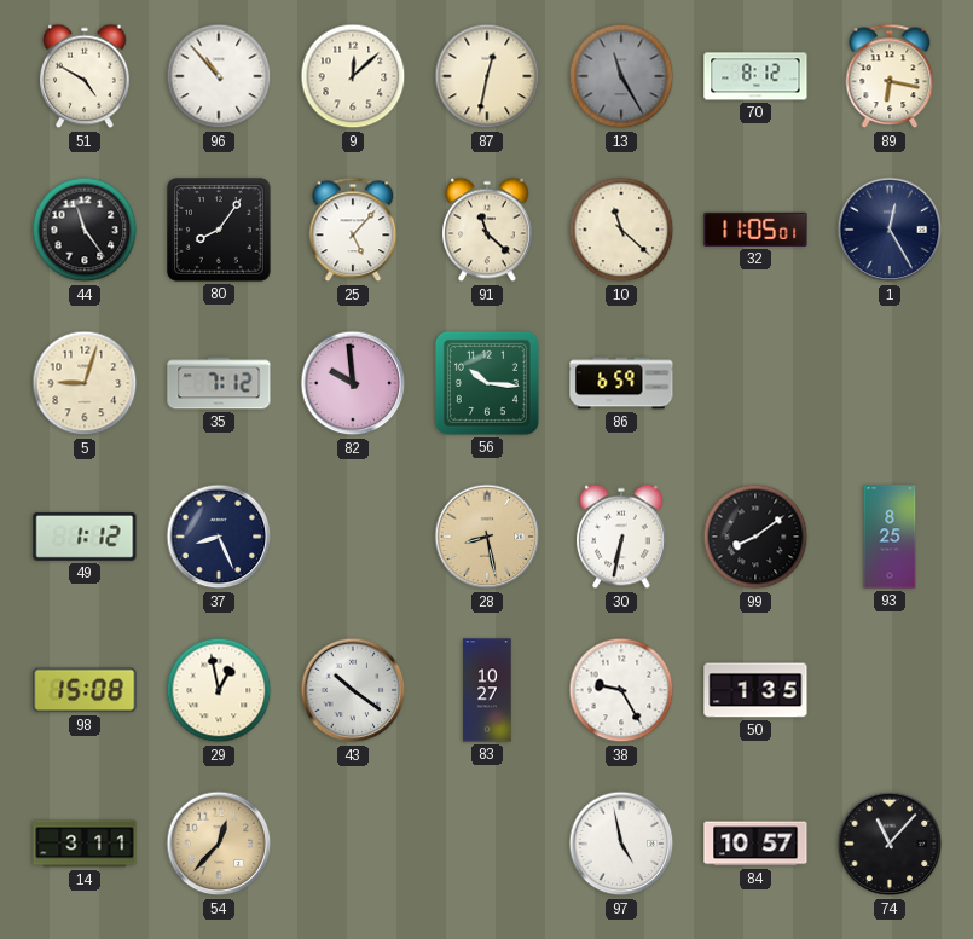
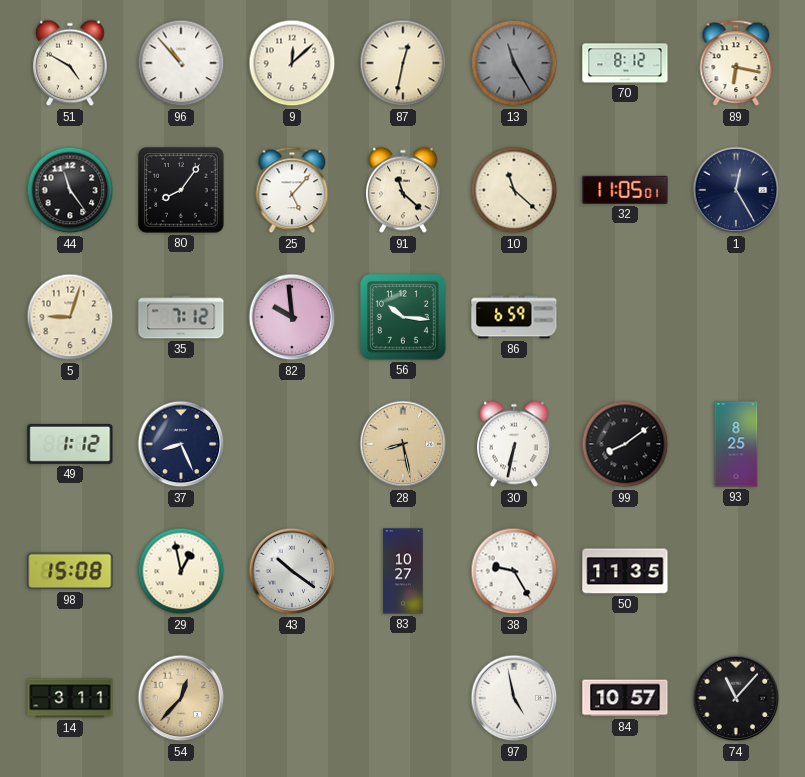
50: 1:35 -> 11:35
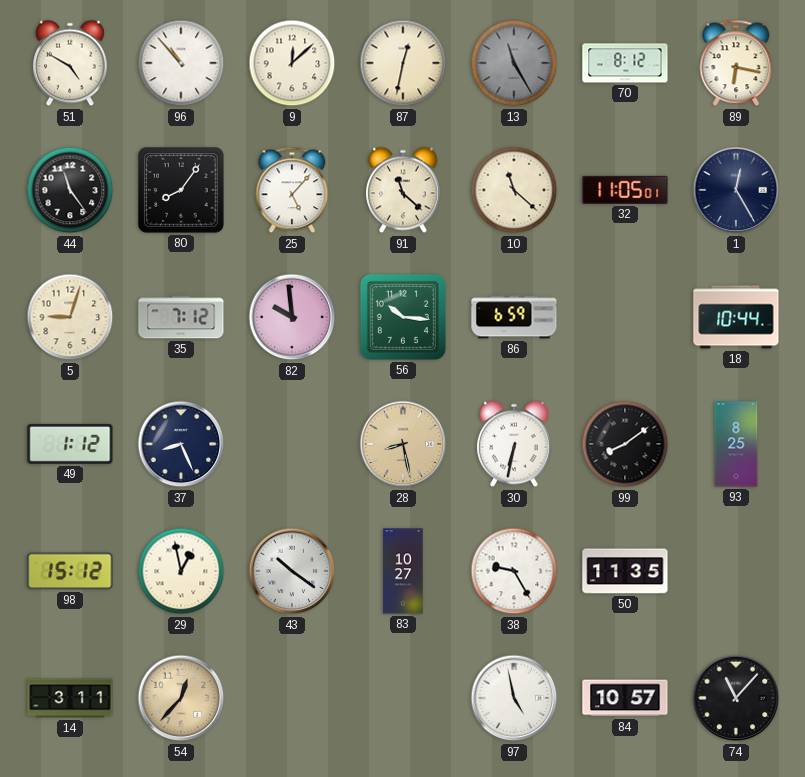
18: none -> 10:44
98: 15:08 -> 15:12
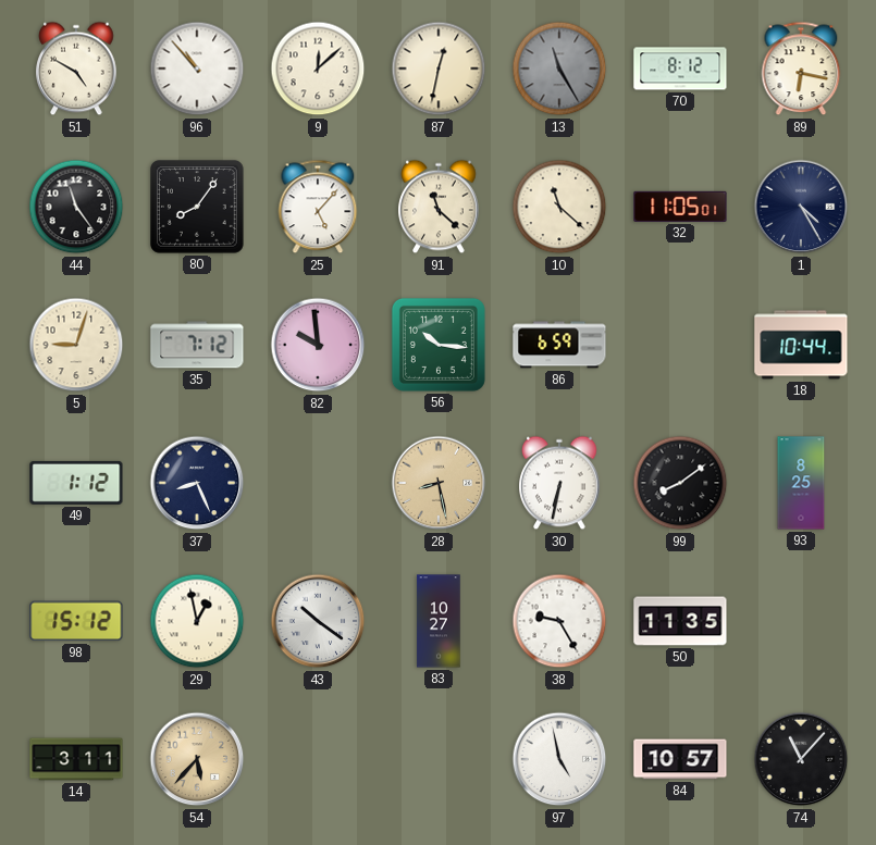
1: 12:25 -> 4:25
54: 12:37 -> 5:37
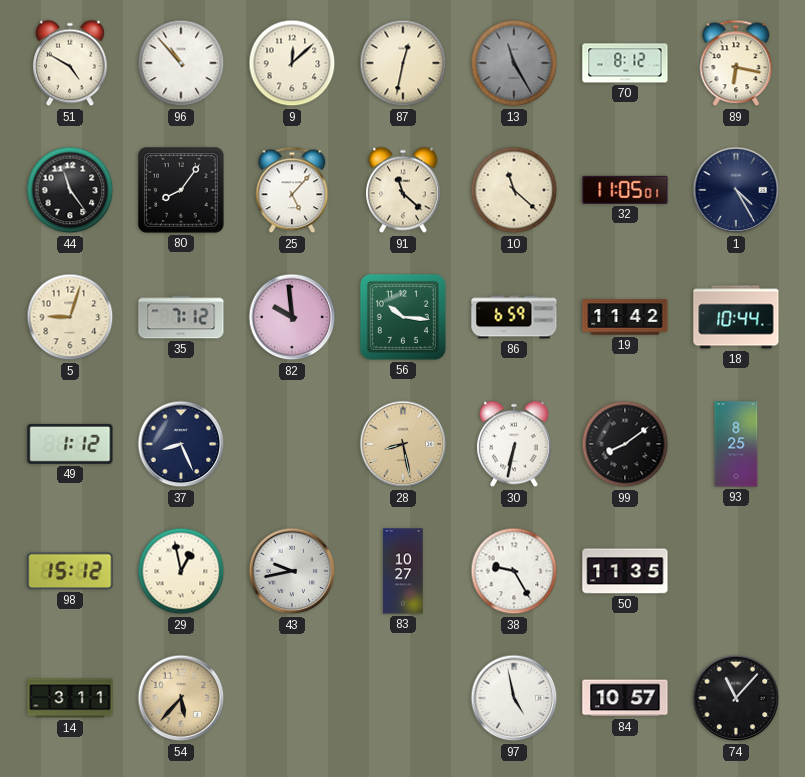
19: none -> 11:42
43: 10:21 -> 9:43
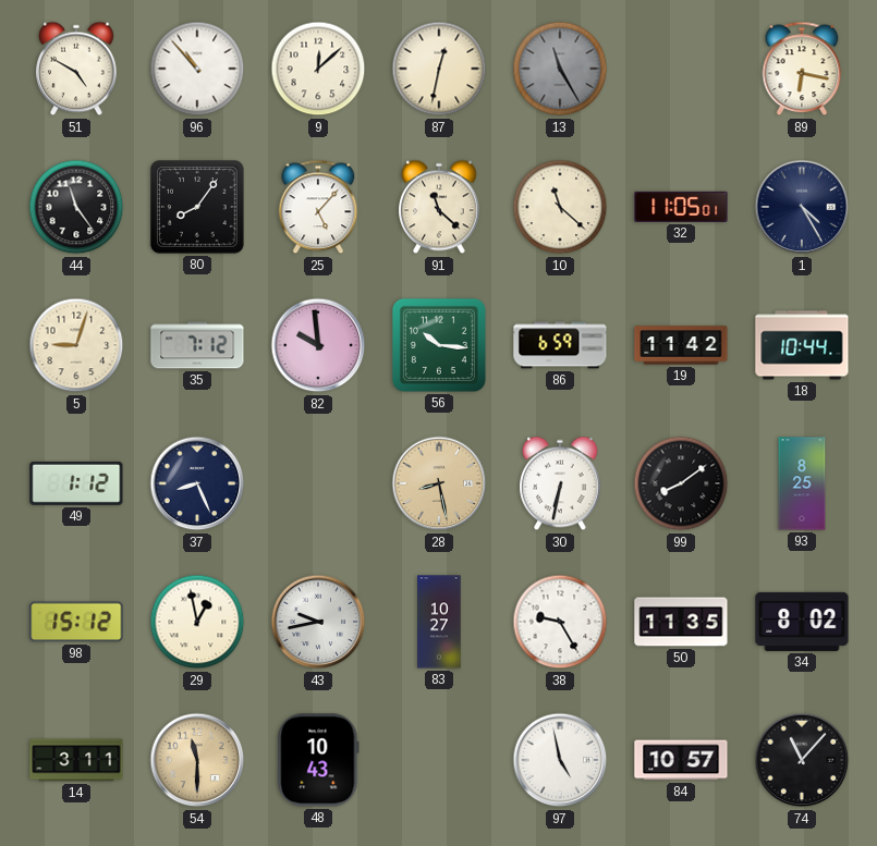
70: 8:12 -> none
34: none -> 8:02
54: 5:37 -> 11:30
48: none -> 10:43
